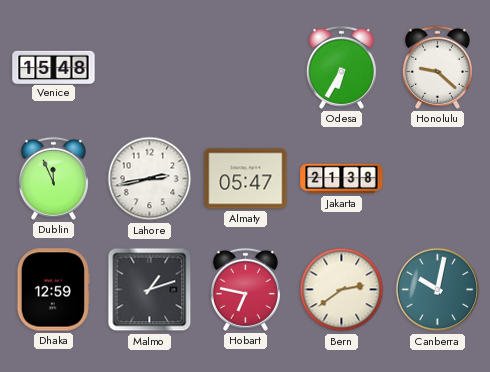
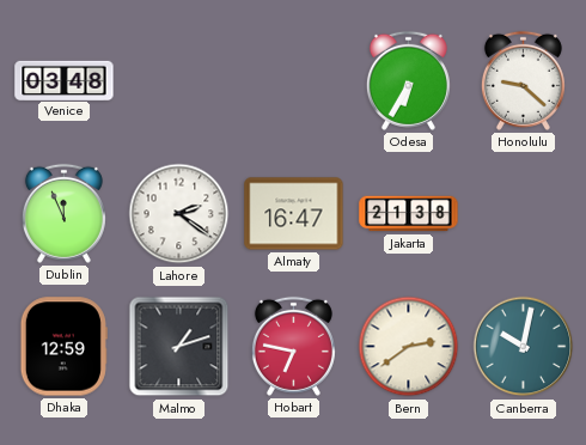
Venice: 15:48 -> 03:48
Lahore: 2:43 -> 2:21
Almaty: 05:47 -> 16:47
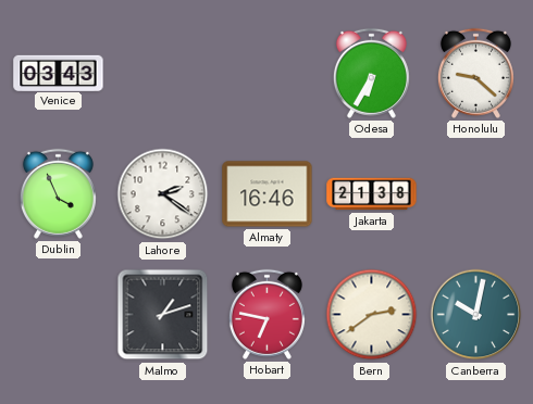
Venice: 03:48 -> 03:43
Dublin: 11:56 -> 3:56
Almaty: 16:47 -> 16:46
Dhaka: 12:59 -> none
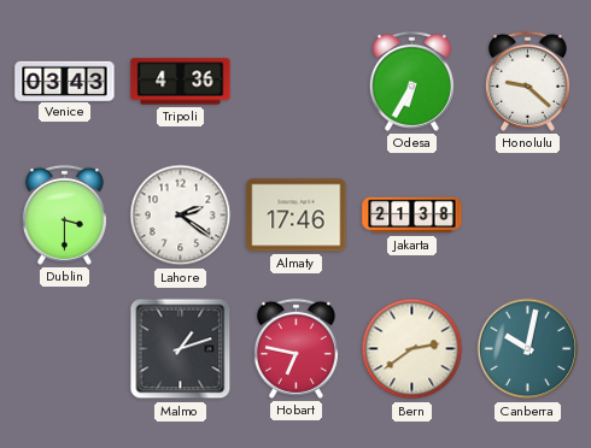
Tripoli: none -> 4:36
Dublin: 3:56 -> 3:30
Almaty: 16:46 -> 17:46
